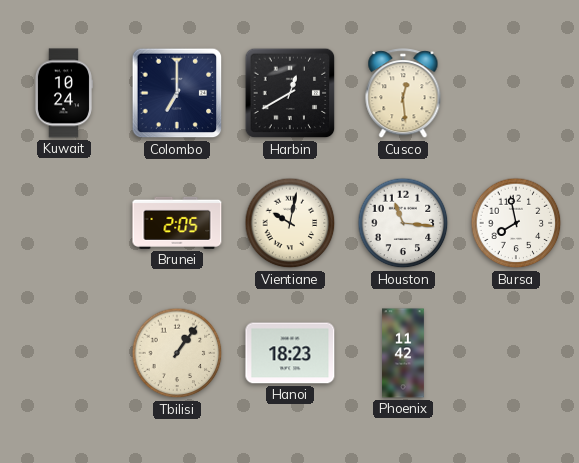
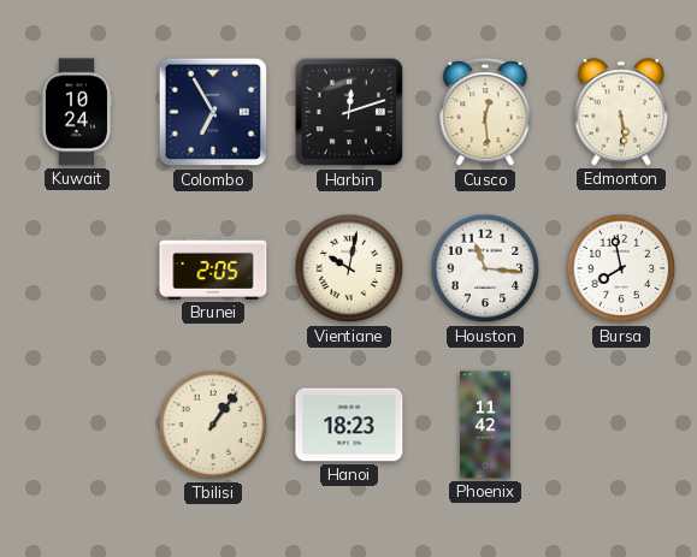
Colombo: 7:00 -> 6:55
Harbin: 12:40 -> 12:12
Edmonton: none -> 5:29
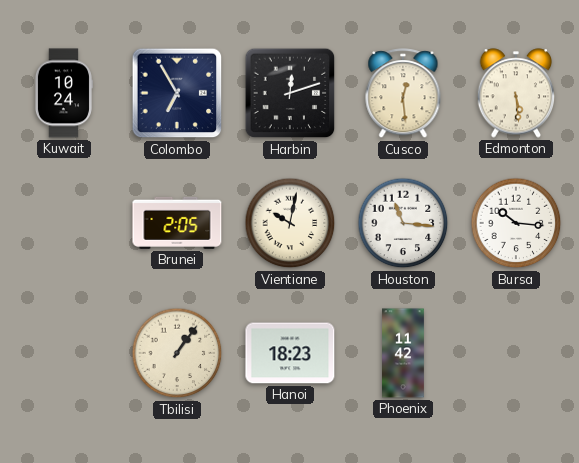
Bursa: 7:58 -> 10:16
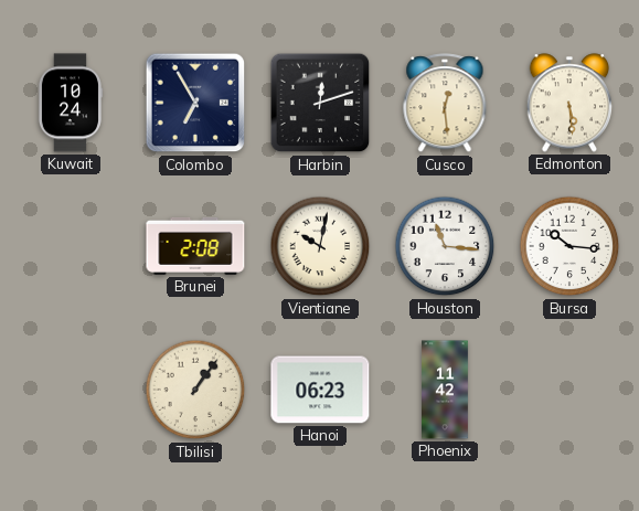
Brunei: 2:05 -> 2:08
Hanoi: 18:23 -> 06:23
